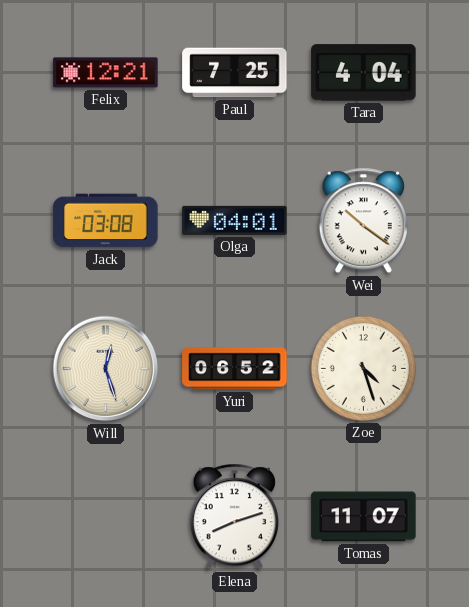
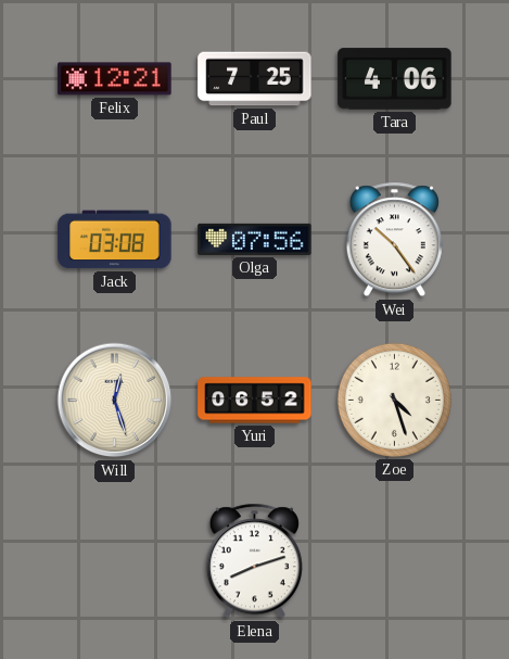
Tara: 4:04 -> 4:06
Olga: 04:01 -> 07:56
Wei: 10:21 -> 10:24
Tomas: 11:07 -> none
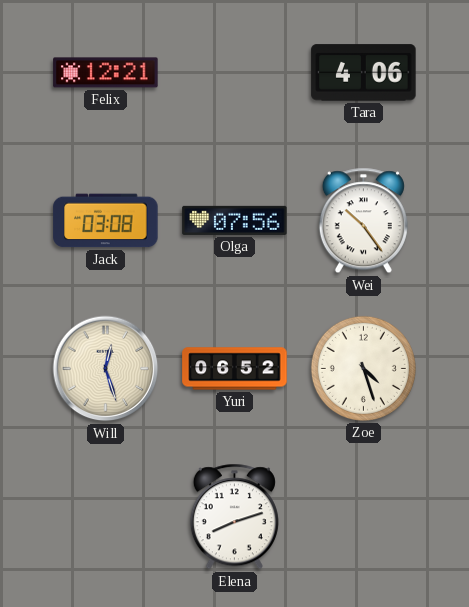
Paul: 7:25 -> none
